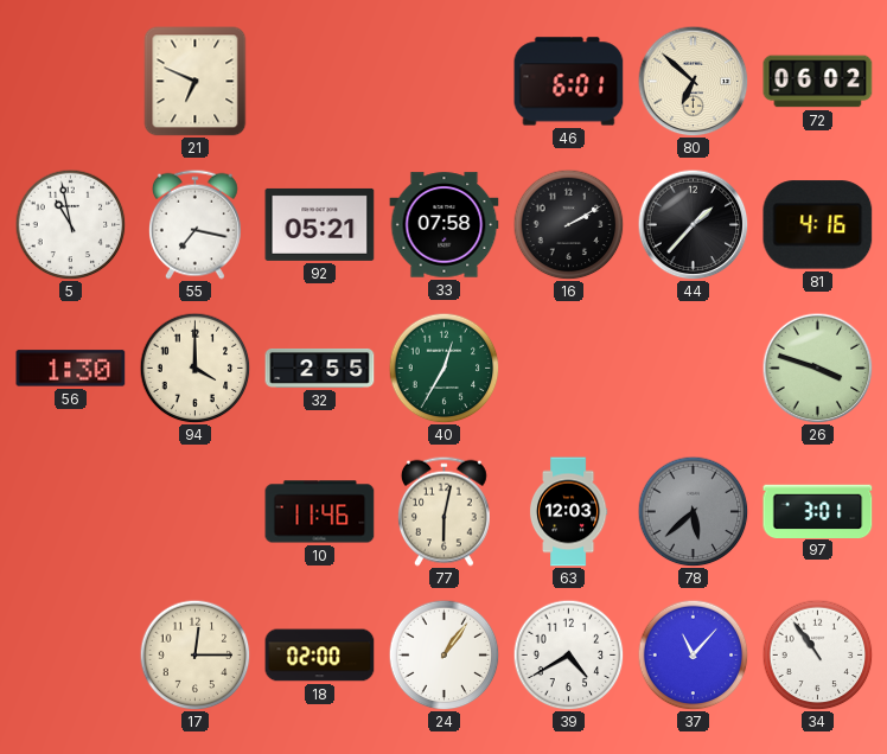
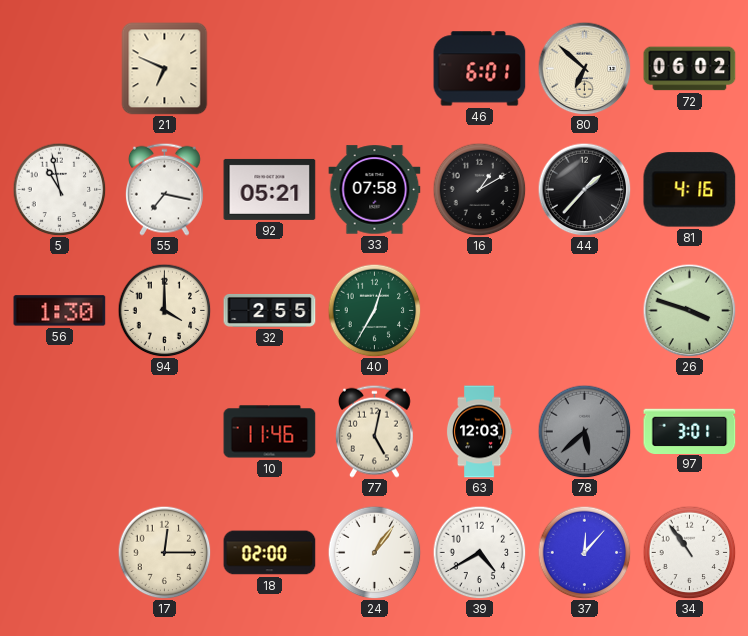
16: 2:10 -> 1:10
77: 6:02 -> 5:02
37: 11:07 -> 12:07
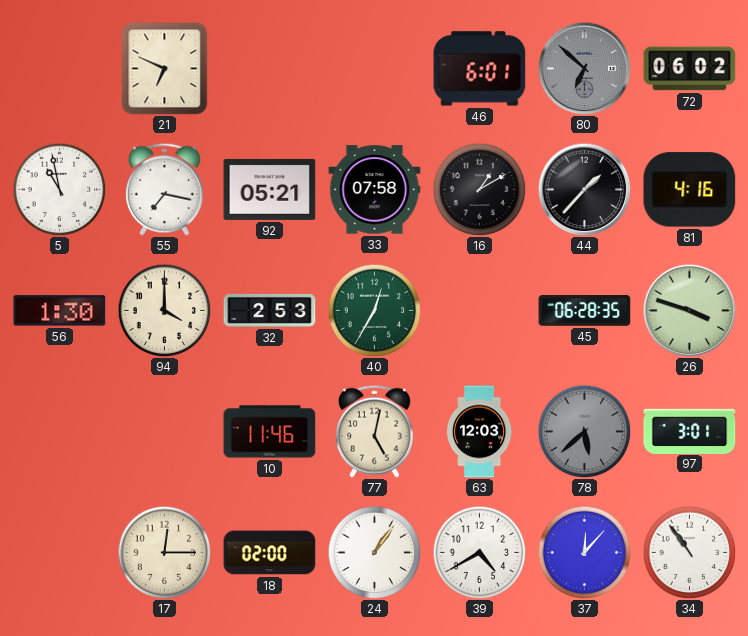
80 dial: cream -> grey
32: 2:55 -> 2:53
45: none -> 06:28
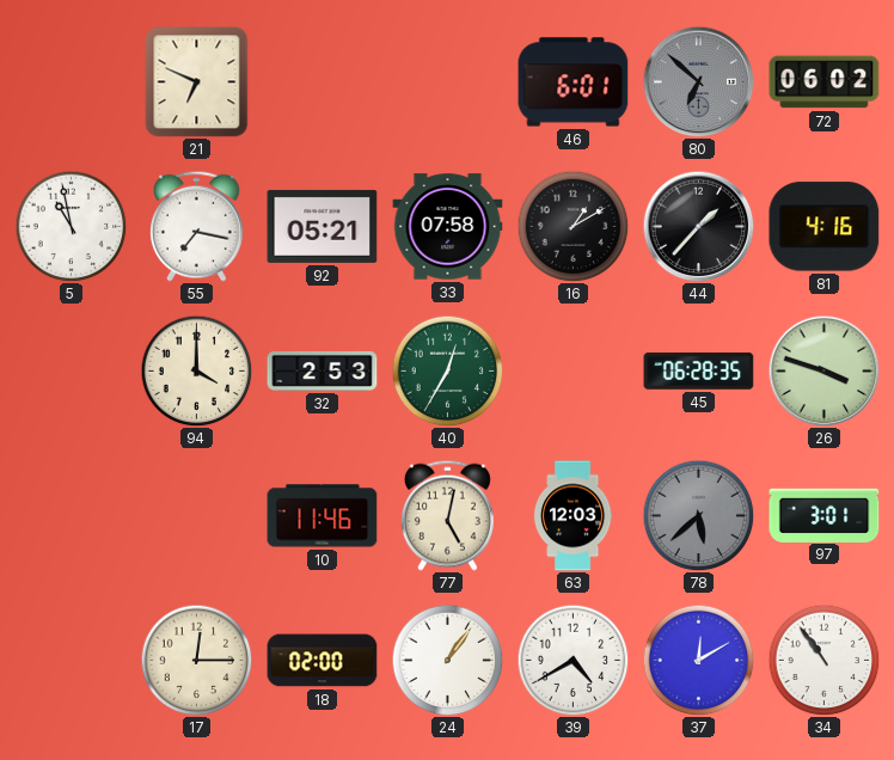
56: 1:30 -> none
37: 12:07 -> 12:10
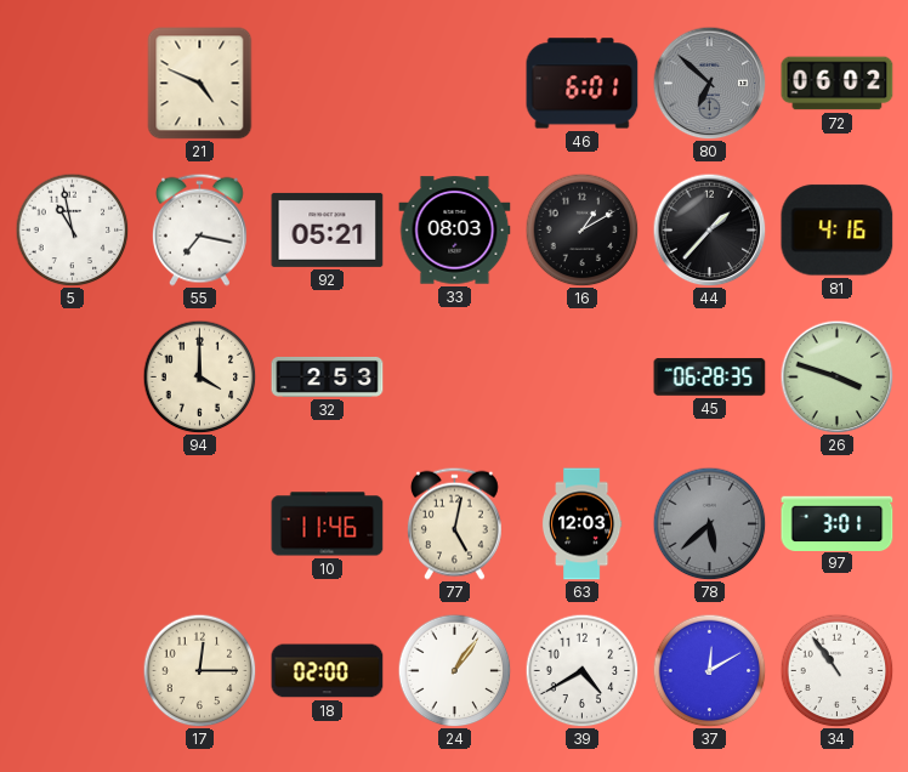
21: 6:49 -> 4:49
33: 07:58 -> 08:03
40: 12:35 -> none
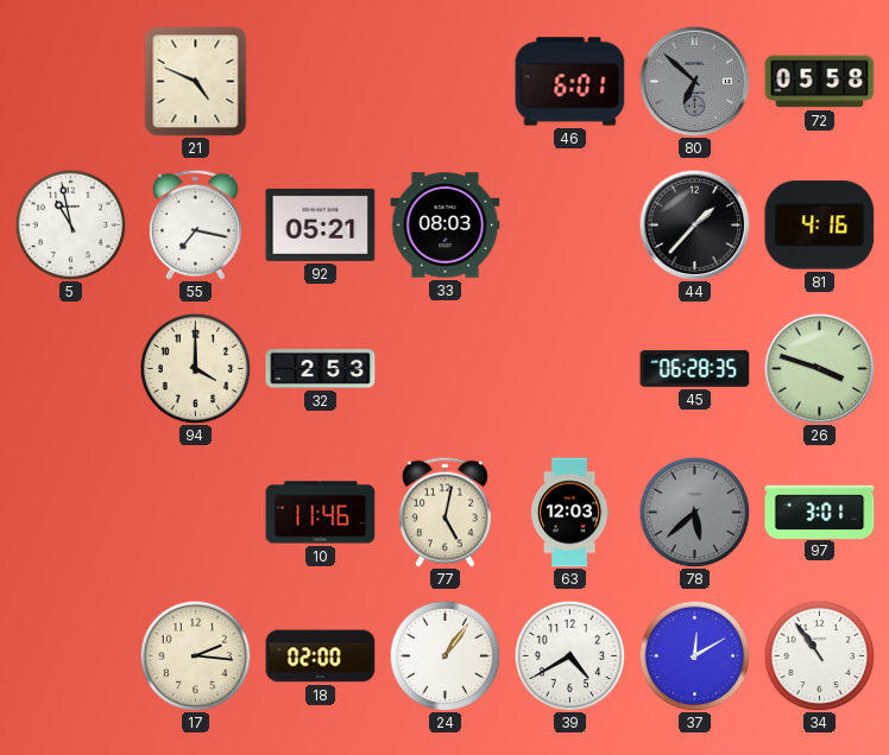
72: 06:02 -> 05:58
16: 1:10 -> none
17: 12:15 -> 2:16
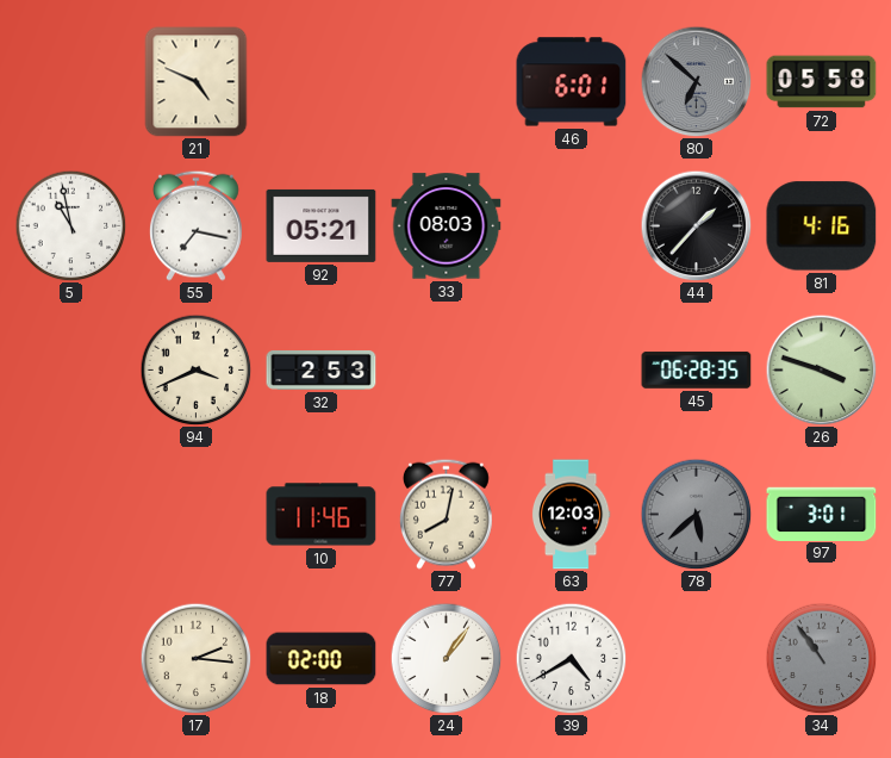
94: 4:00 -> 3:41
77: 5:02 -> 8:02
37: 12:10 -> none
34 dial: white -> grey
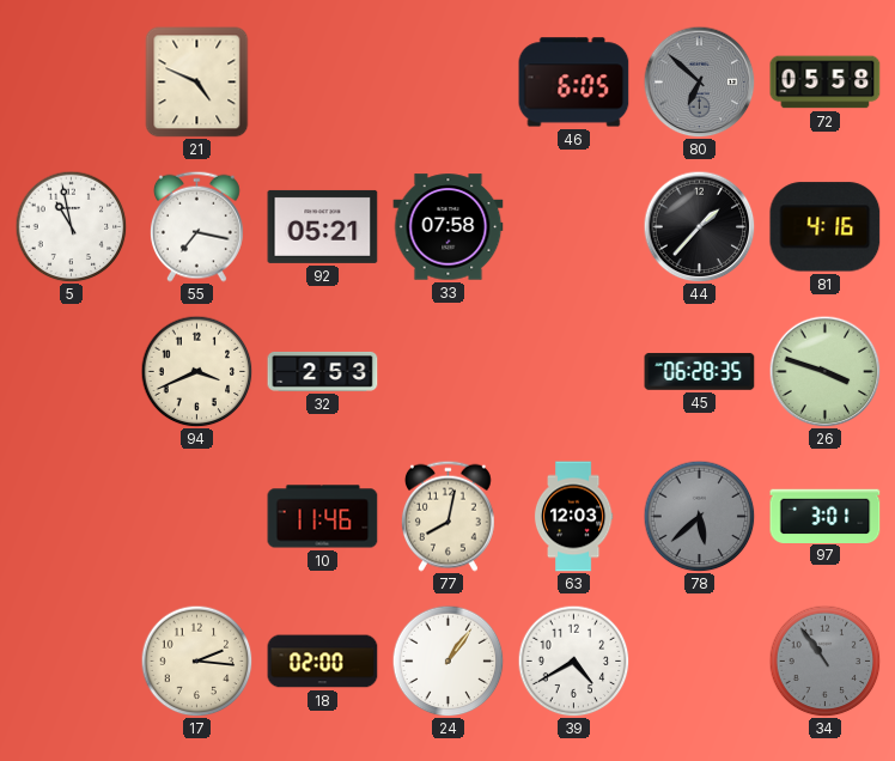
46: 6:01 -> 6:05
33: 08:03 -> 07:58
